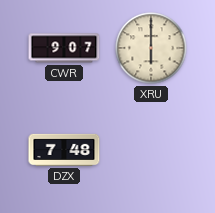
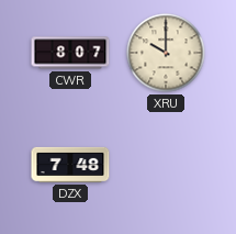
CWR: 9:07 -> 8:07
XRU: 6:00 -> 10:00
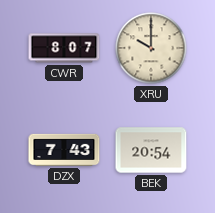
DZX: 7:48 -> 7:43
BEK: none -> 20:54
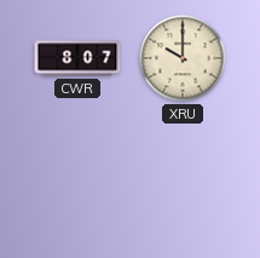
DZX: 7:43 -> none
BEK: 20:54 -> none
